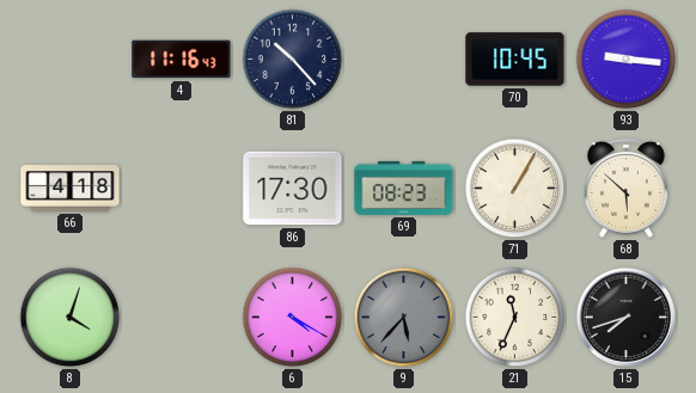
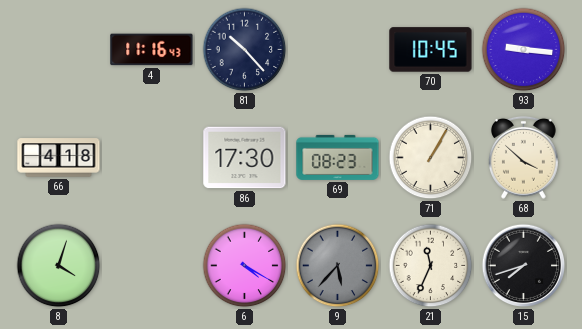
68: 5:52 -> 3:52
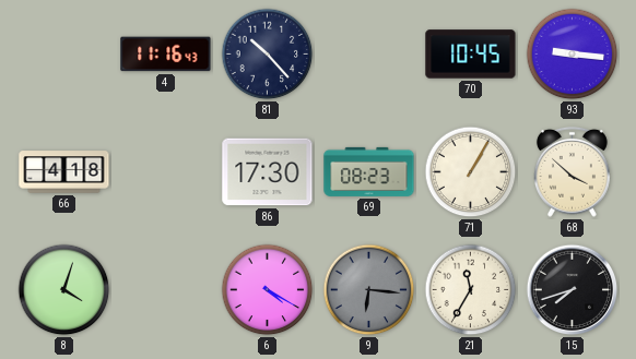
9: 5:37 -> 6:16
21: 11:34 -> 11:35
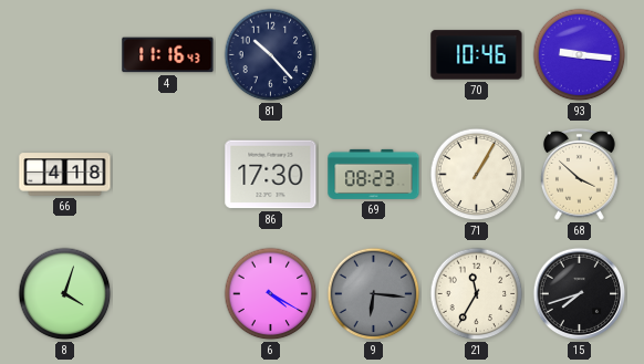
70: 10:45 -> 10:46
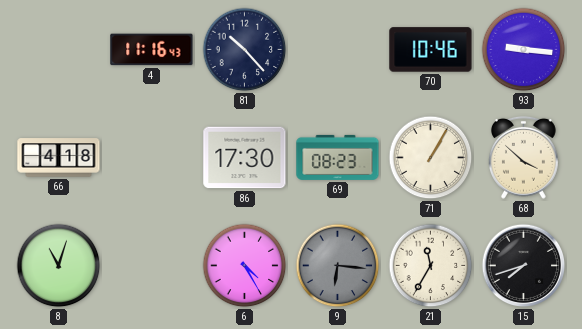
8: 4:03 -> 11:03
6: 4:20 -> 4:25
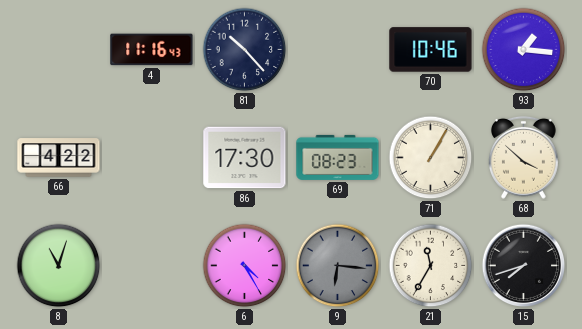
93: 9:16 -> 1:16
66: 4:18 -> 4:22
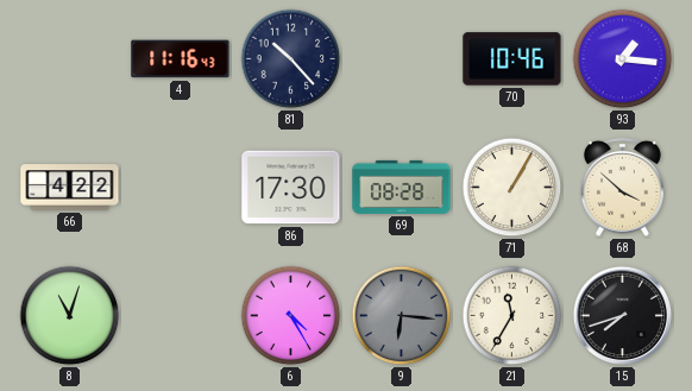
69: 08:23 -> 08:28
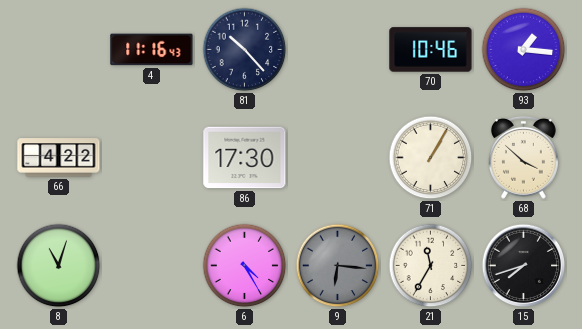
69: 08:28 -> none
